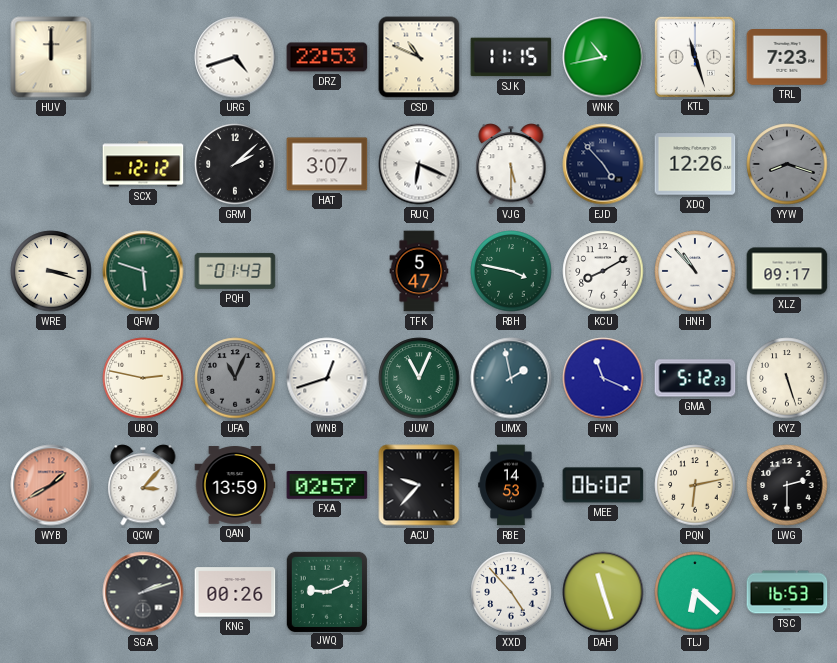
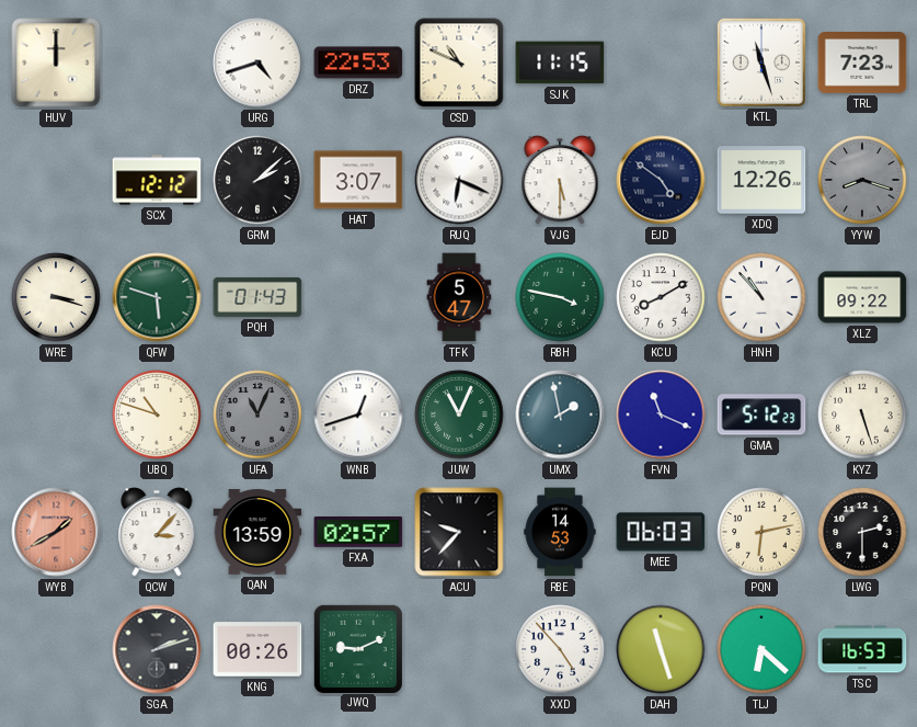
WNK: 10:43 -> none
EJD: 4:53 -> 4:51
XLZ: 09:17 -> 09:22
UBQ: 2:47 -> 10:48
MEE: 06:02 -> 06:03
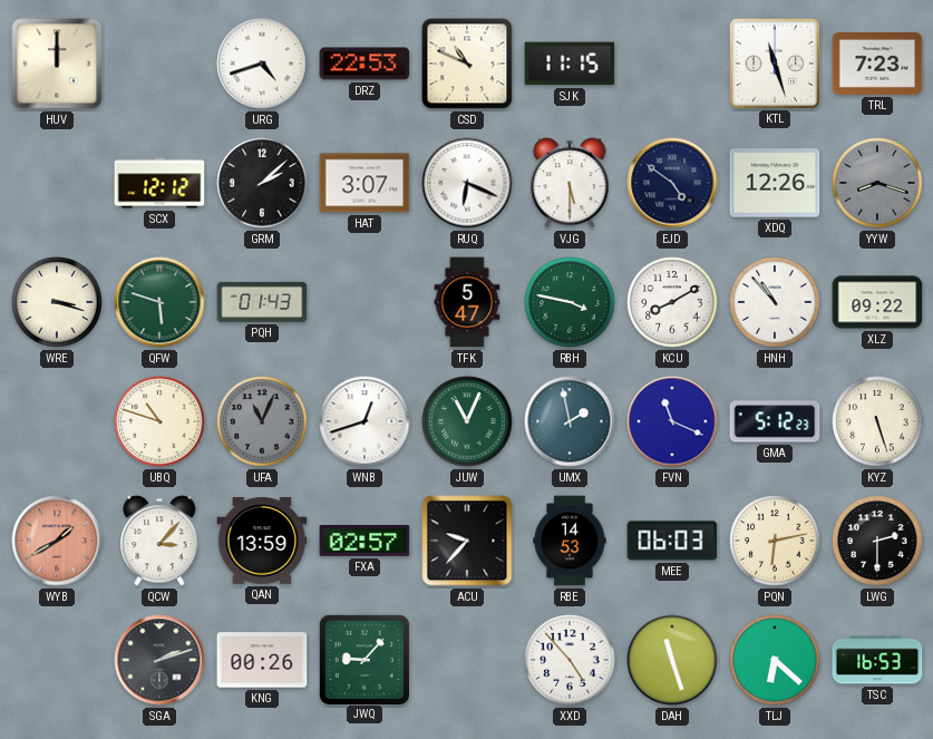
JWQ: 9:11 -> 9:07
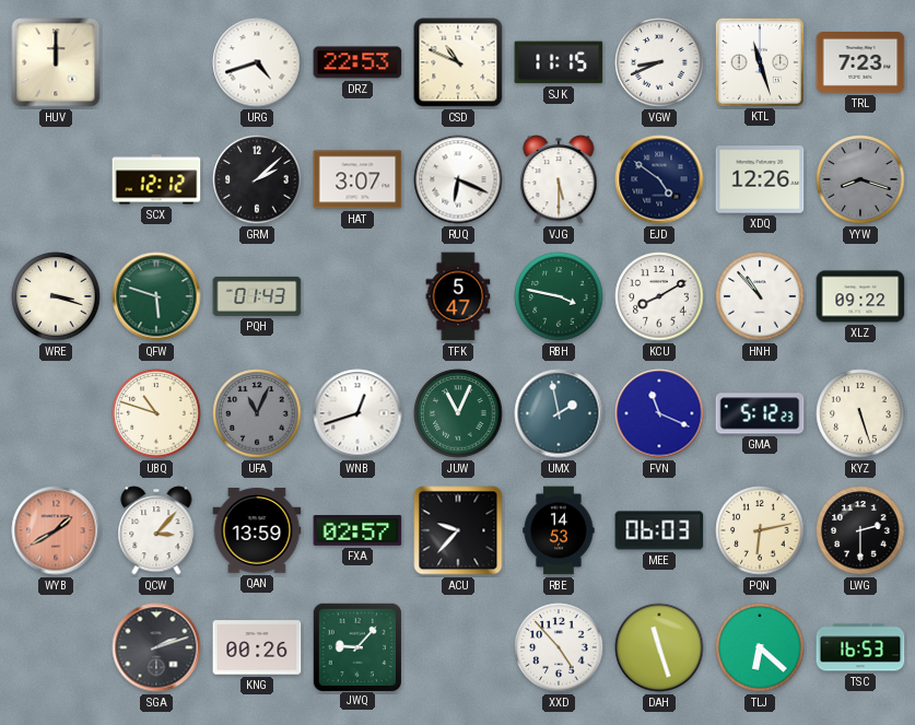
VGW: none -> 8:41
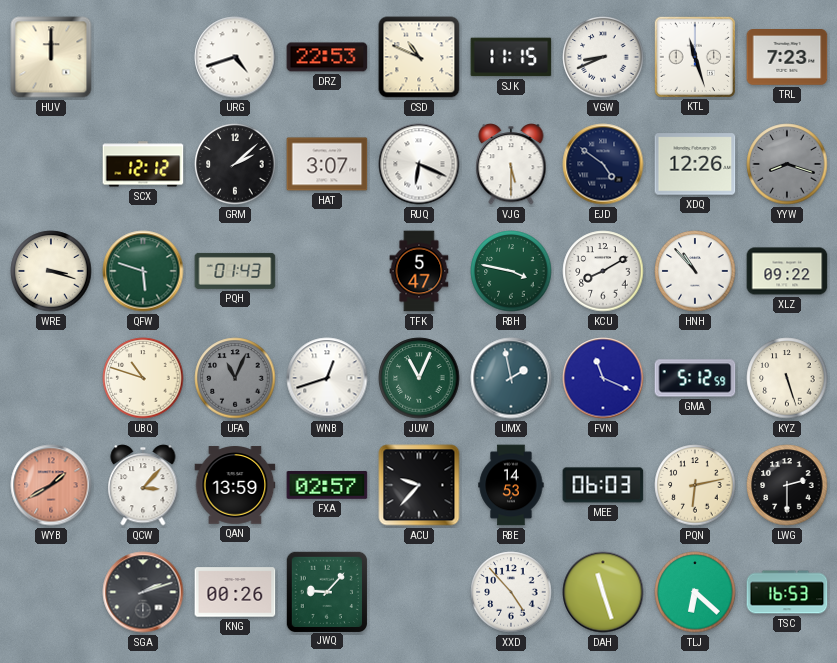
GMA: 5:12:23 -> 5:12:59
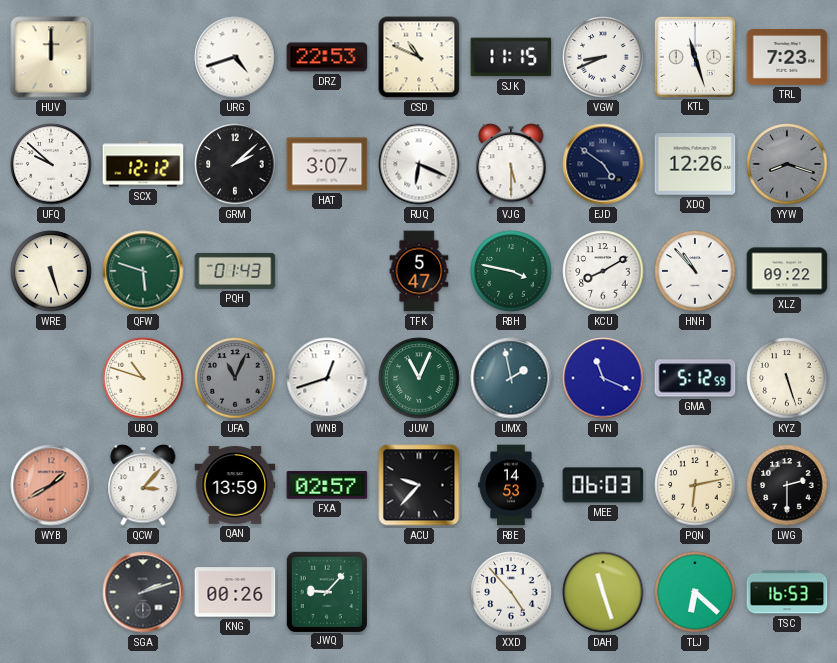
UFQ: none -> 9:52
WRE: 3:18 -> 5:27
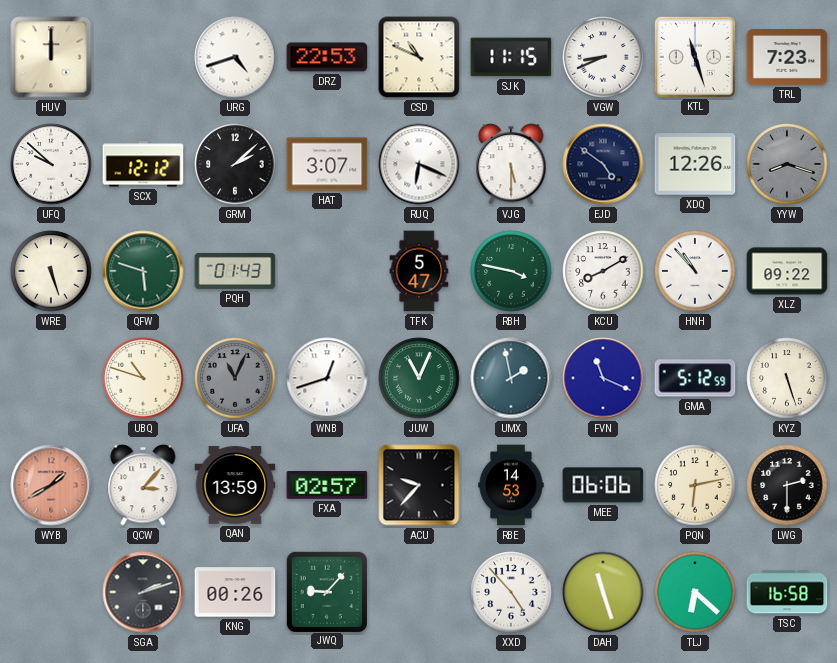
MEE: 06:03 -> 06:06
TSC: 16:53 -> 16:58
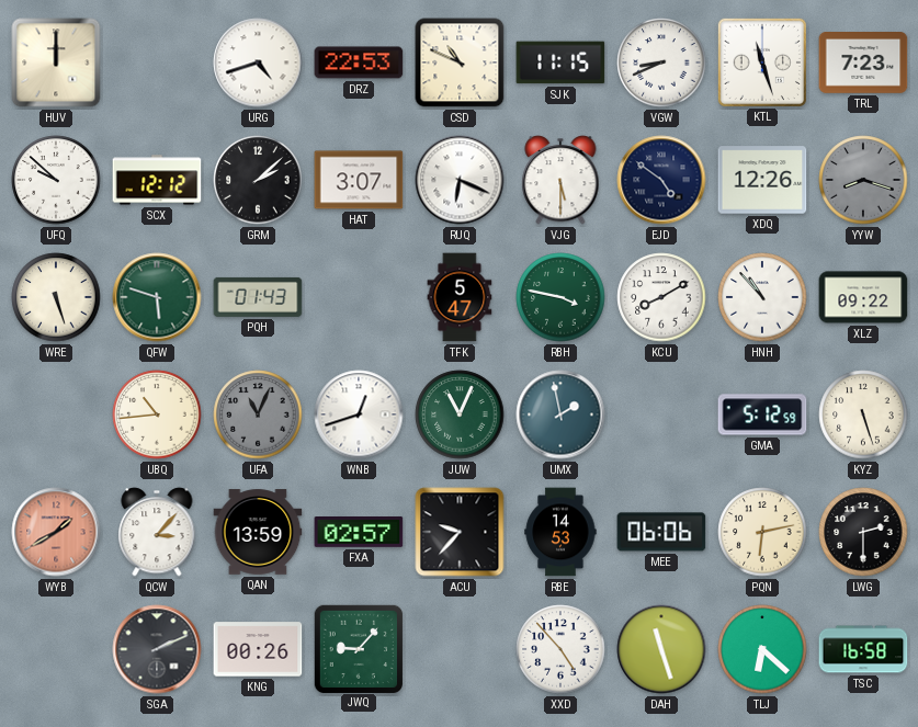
UBQ: 10:48 -> 10:44
FVN: 11:19 -> none
SGA: 2:12 -> 2:11
